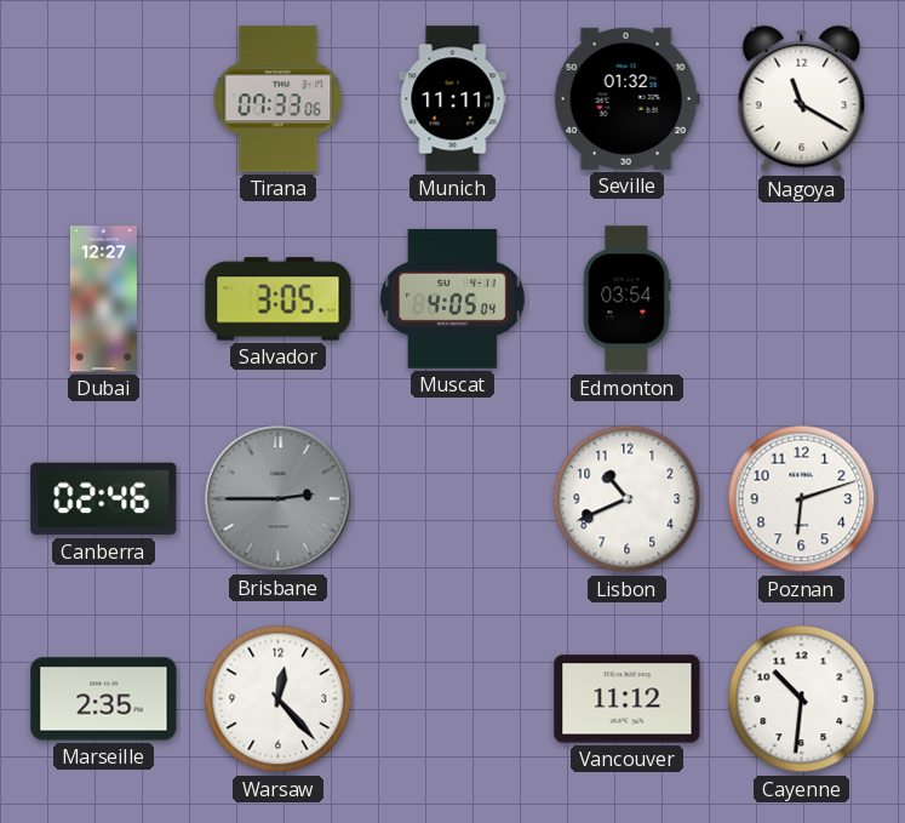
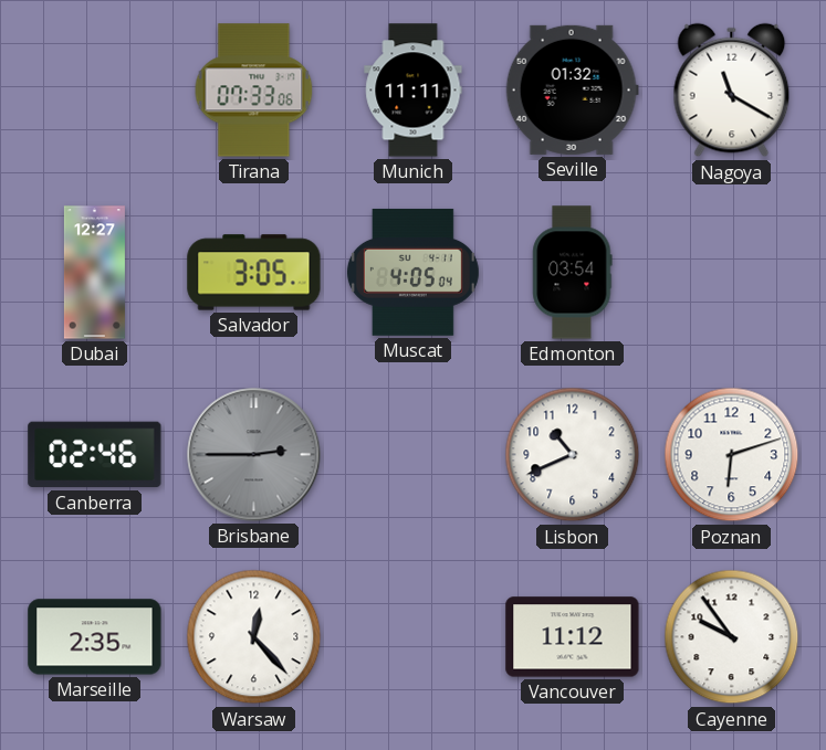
Cayenne: 10:31 -> 9:54
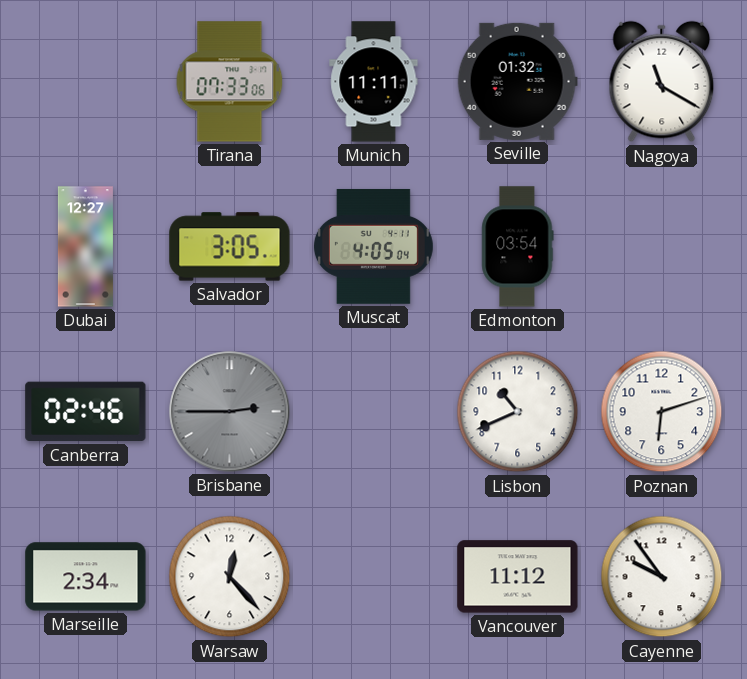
Marseille: 2:35 -> 2:34
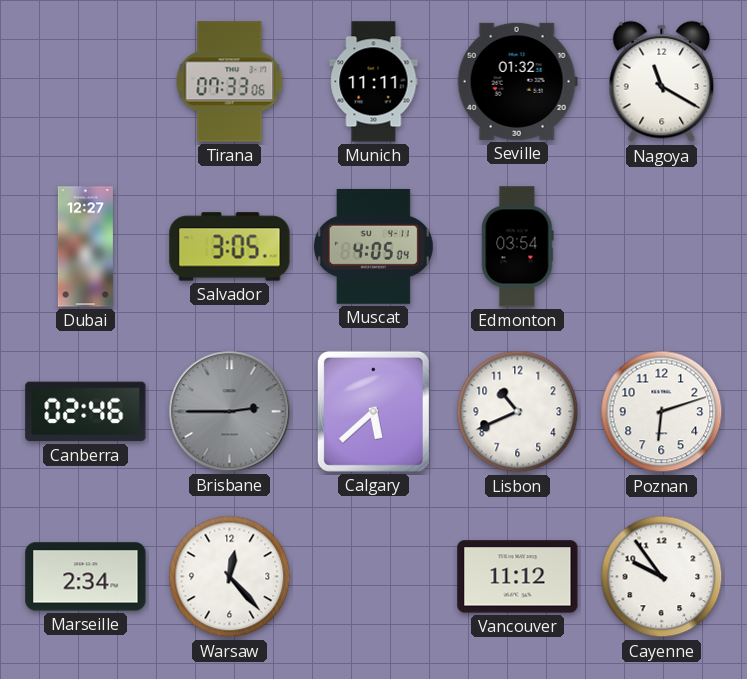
Calgary: none -> 5:38
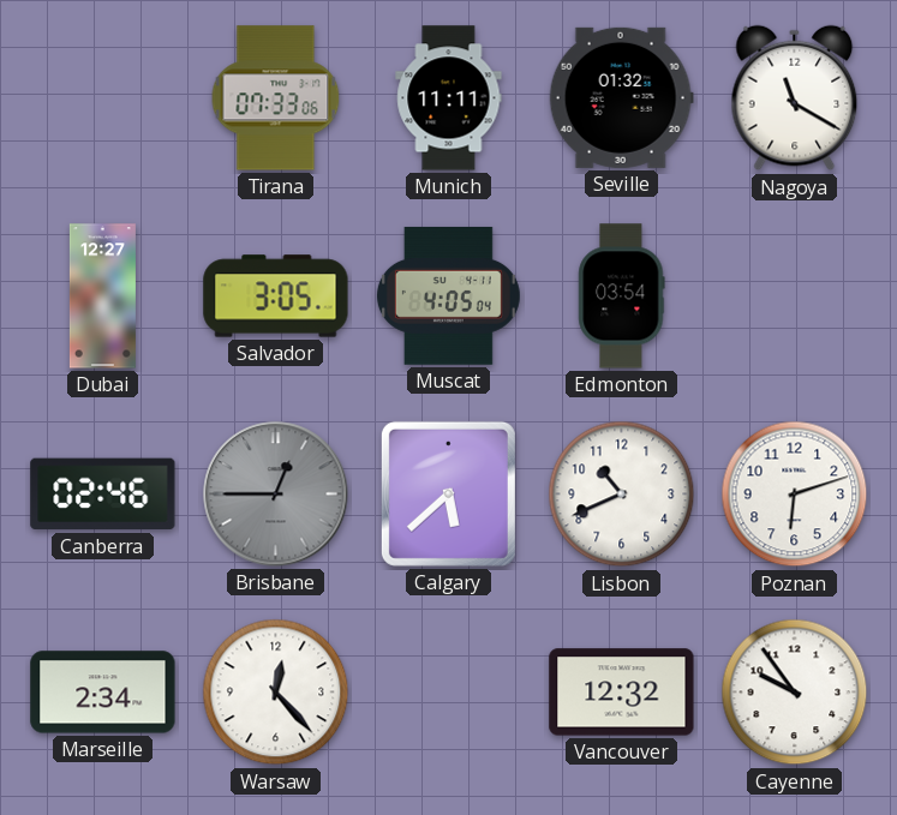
Brisbane: 2:45 -> 12:45
Vancouver: 11:12 -> 12:32
